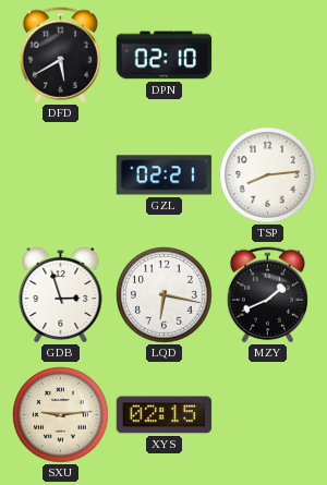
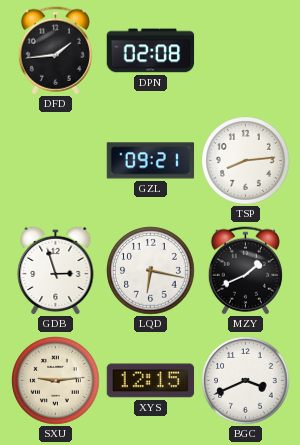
DFD: 5:40 -> 1:44
DPN: 02:10 -> 02:08
GZL: 02:21 -> 09:21
XYS: 02:15 -> 12:15
BGC: none -> 3:41
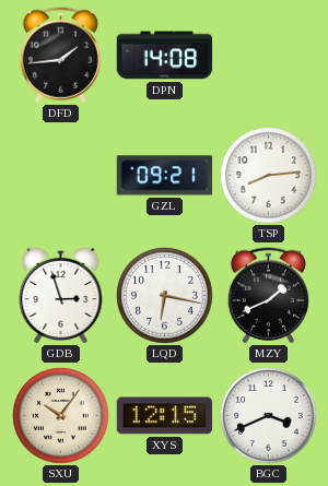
DPN: 02:08 -> 14:08
SXU: 9:14 -> 10:06
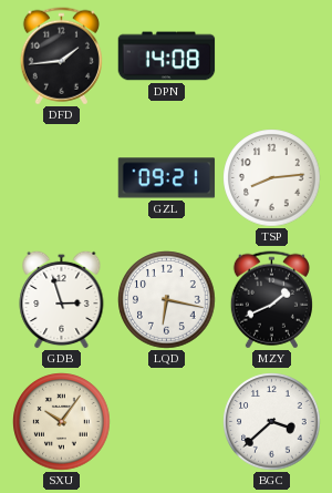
XYS: 12:15 -> none
BGC: 3:41 -> 3:38
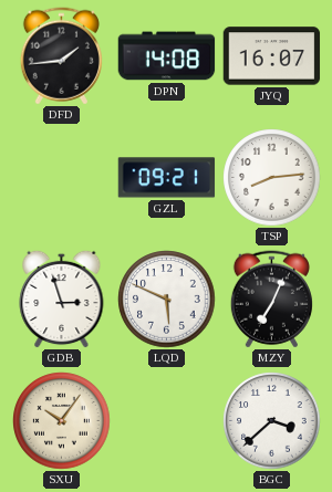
JYQ: none -> 16:07
LQD: 6:17 -> 5:49
MZY: 1:41 -> 7:04
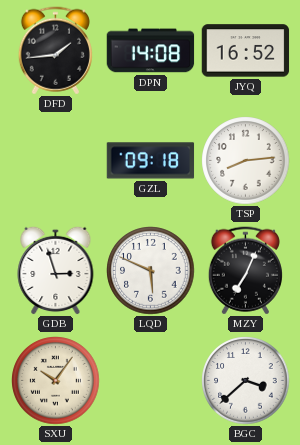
JYQ: 16:07 -> 16:52
GZL: 09:21 -> 09:18
